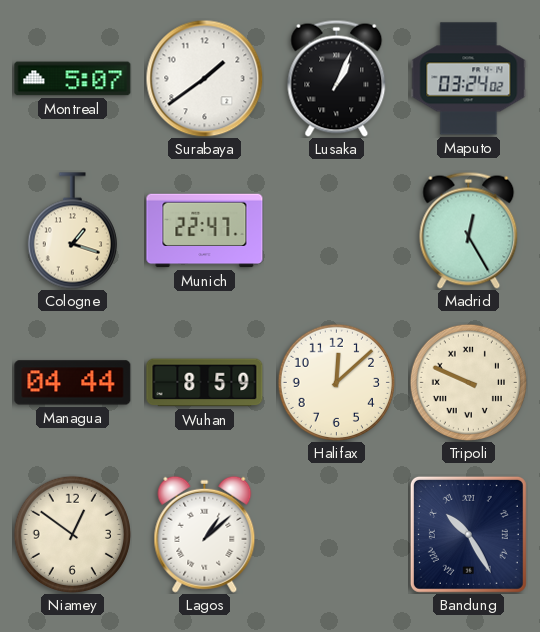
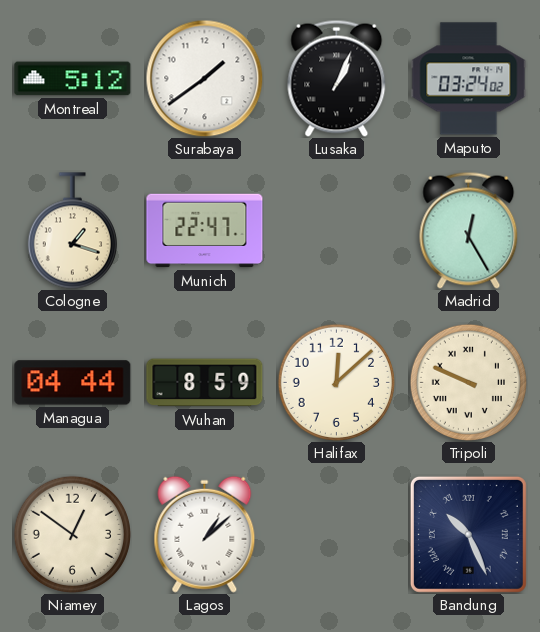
Montreal: 5:07 -> 5:12
Bandung: 10:25 -> 10:26
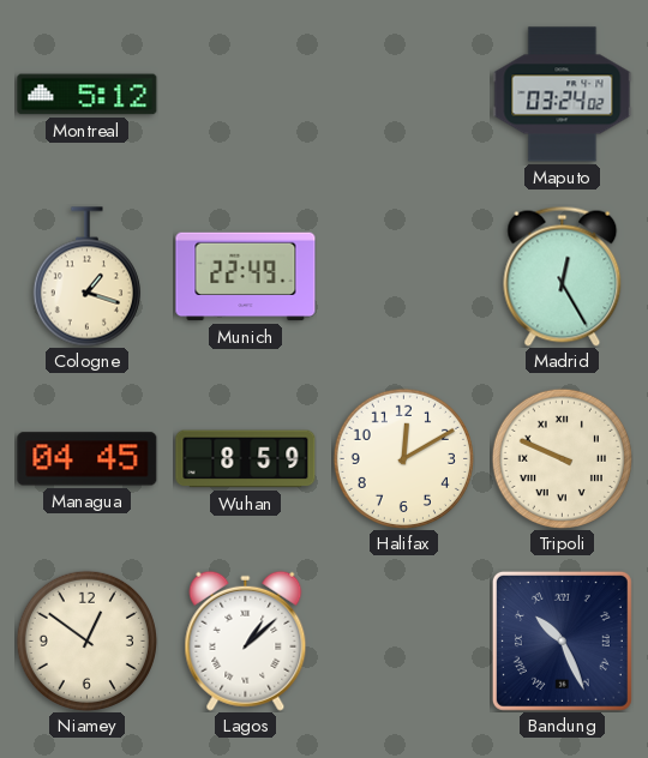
Surabaya: 1:39 -> none
Lusaka: 1:04 -> none
Munich: 22:47 -> 22:49
Managua: 04:44 -> 04:45
Halifax: 12:08 -> 12:10
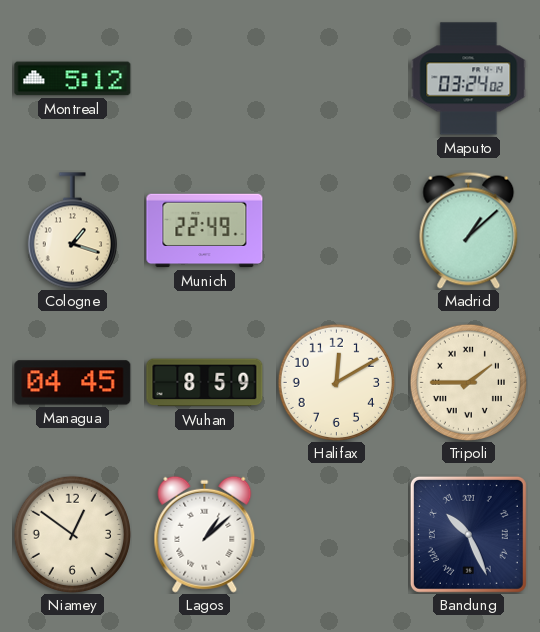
Madrid: 12:25 -> 1:08
Tripoli: 9:49 -> 1:45
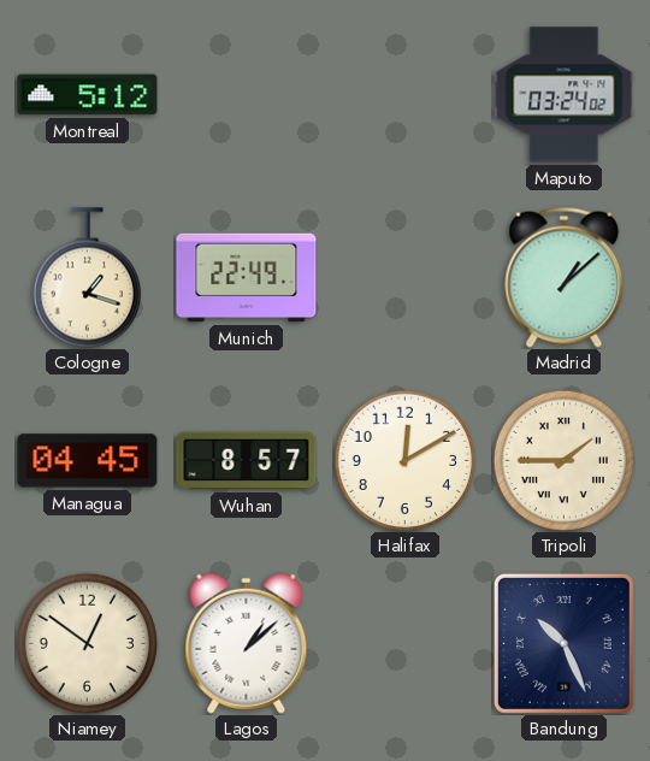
Wuhan: 8:59 -> 8:57
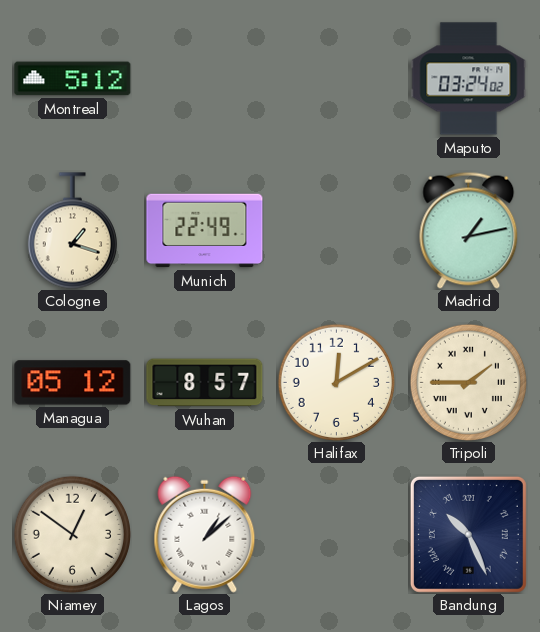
Madrid: 1:08 -> 1:13
Managua: 04:45 -> 05:12
